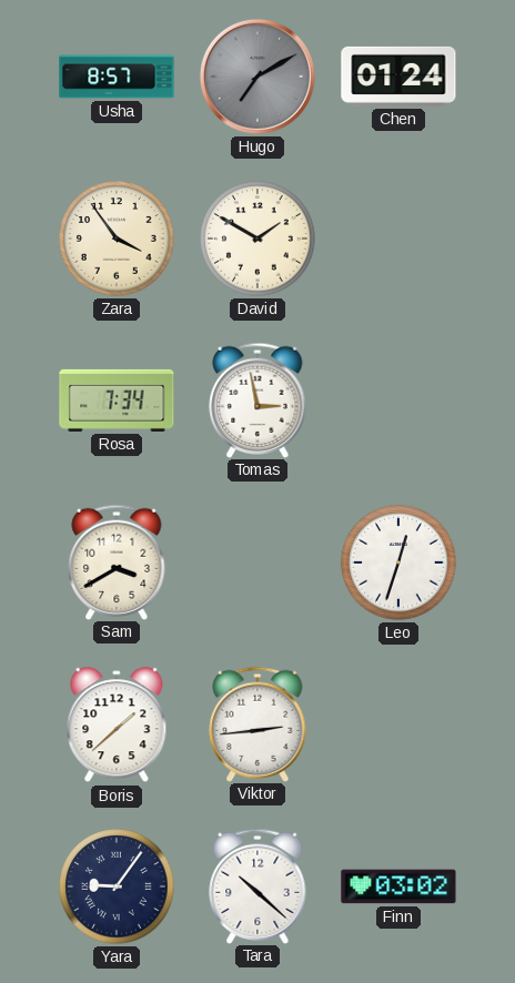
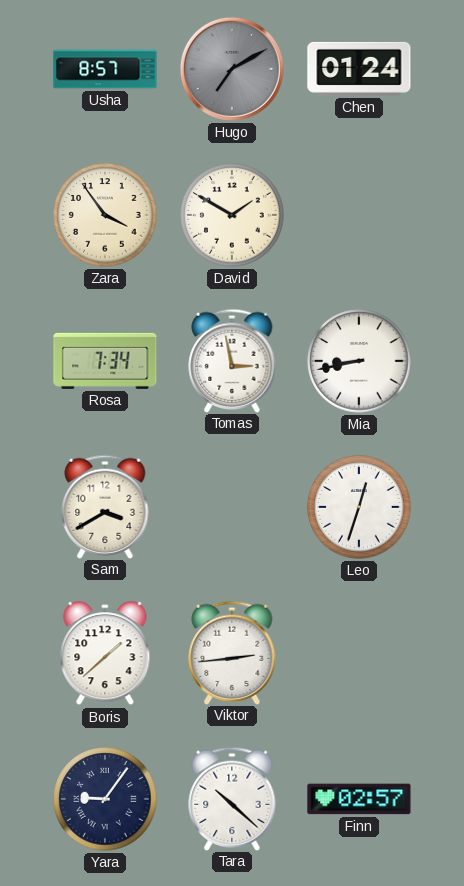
Mia: none -> 8:43
Finn: 03:02 -> 02:57
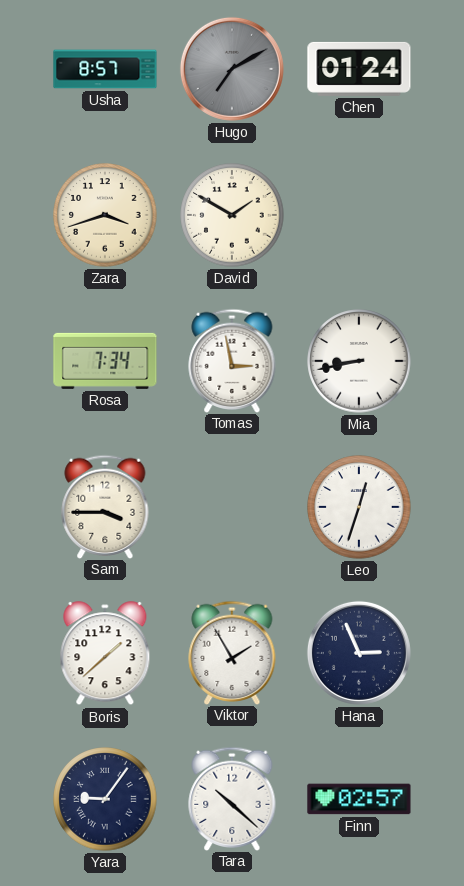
Zara: 3:54 -> 3:42
Sam: 3:40 -> 3:45
Viktor: 2:44 -> 1:55
Hana: none -> 2:56
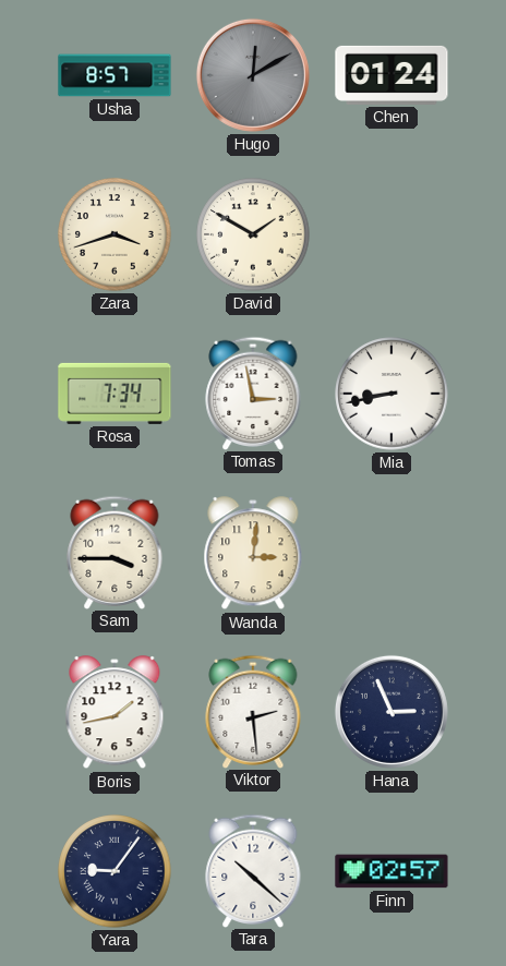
Hugo: 7:10 -> 12:10
Wanda: none -> 3:01
Leo: 12:33 -> none
Boris: 1:38 -> 1:43
Viktor: 1:55 -> 2:29
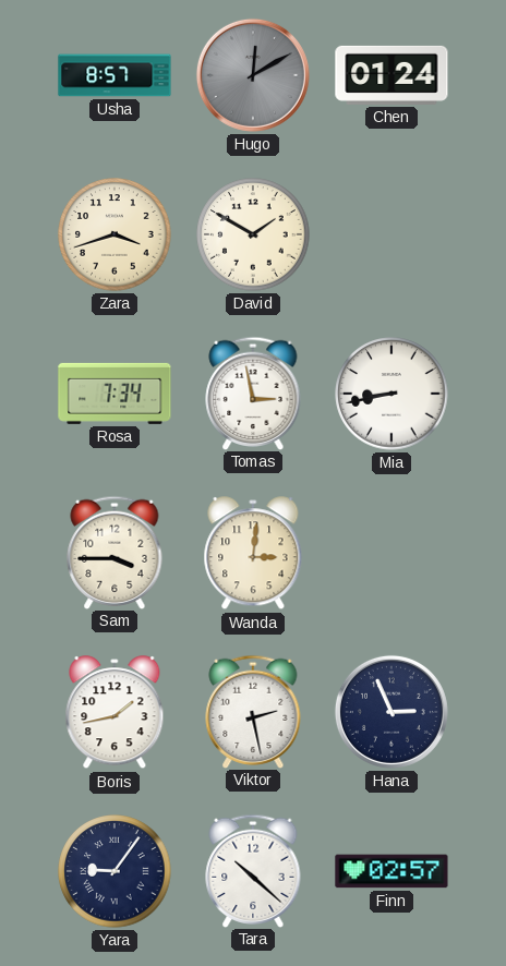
Viktor: 2:29 -> 2:28
